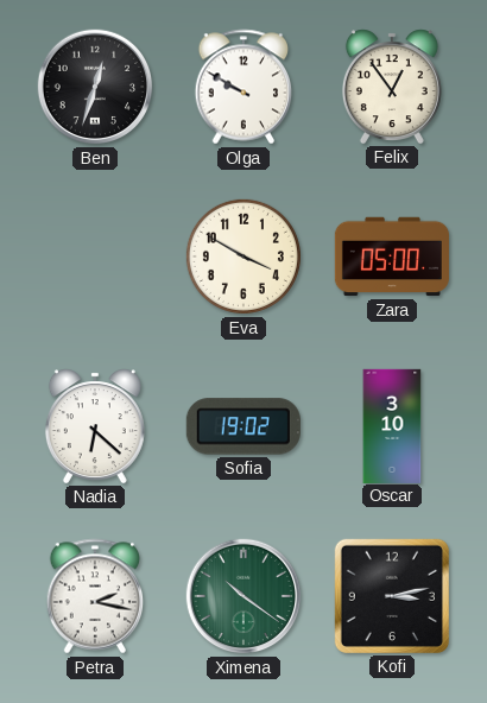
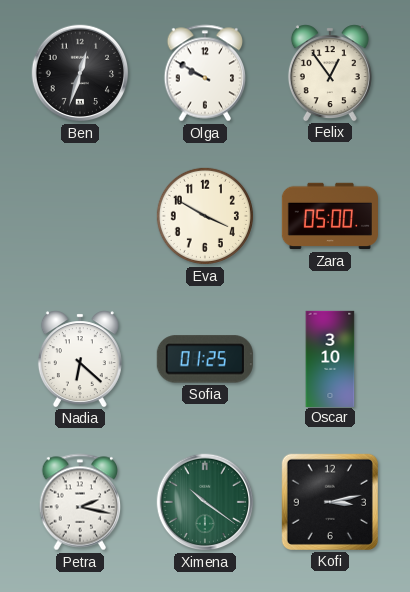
Sofia: 19:02 -> 01:25
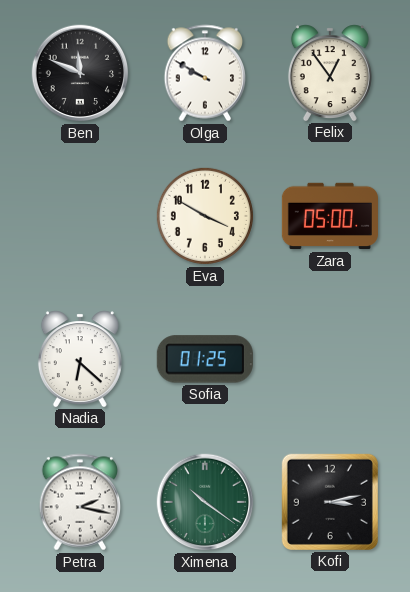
Ben: 12:33 -> 11:49
Oscar: 3:10 -> none
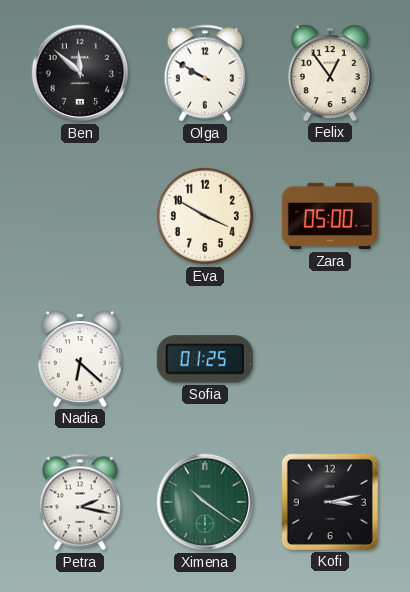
Ben: 11:49 -> 11:52
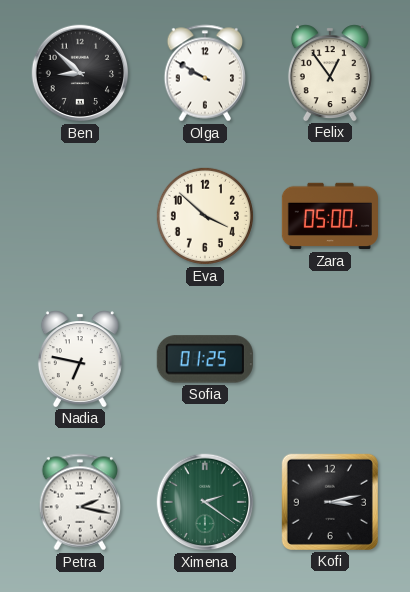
Ben: 11:52 -> 8:52
Eva: 3:50 -> 3:52
Nadia: 6:22 -> 6:47
Ximena: 10:21 -> 2:21
